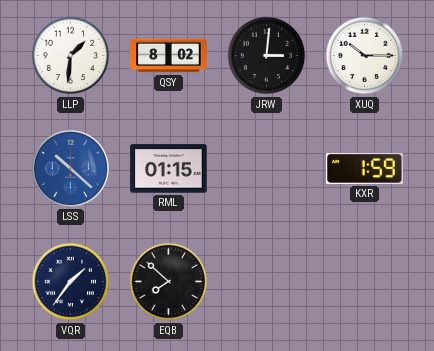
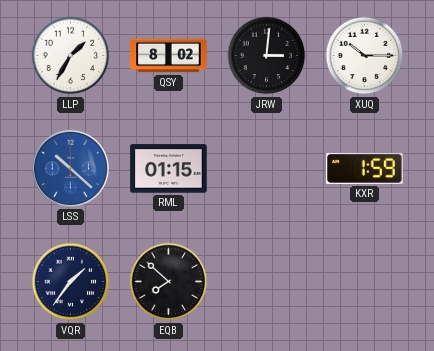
LLP: 1:31 -> 1:35
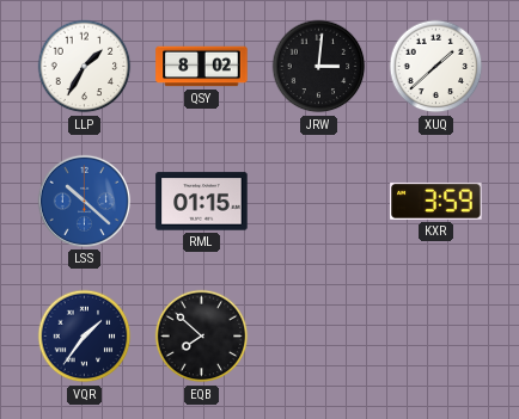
XUQ: 10:15 -> 1:38
KXR: 1:59 -> 3:59
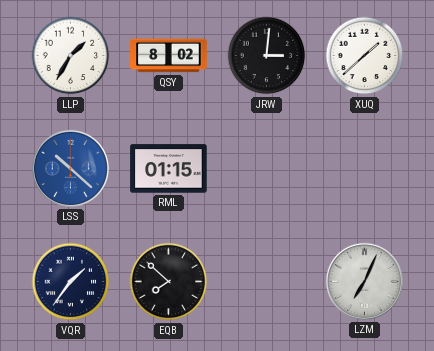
KXR: 3:59 -> none
LZM: none -> 7:04
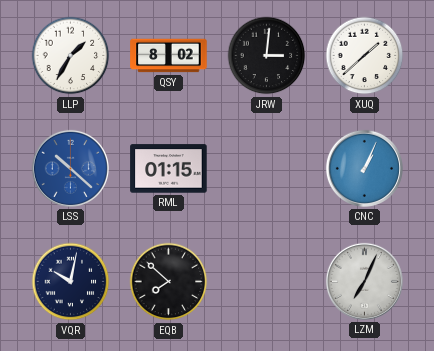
CNC: none -> 1:04
VQR: 1:36 -> 10:02
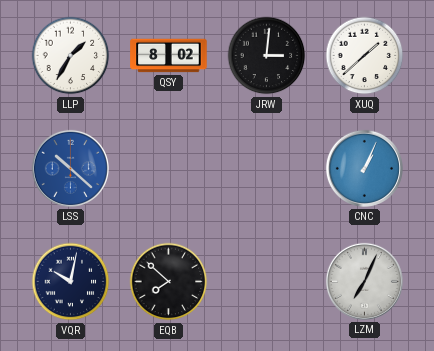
RML: 01:15 -> none
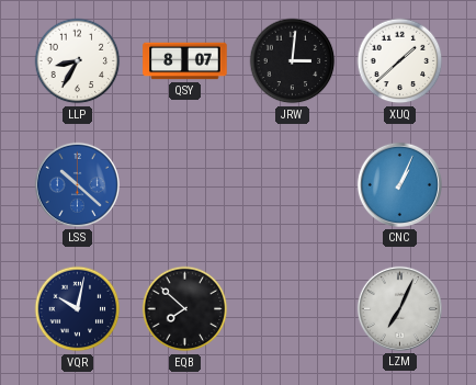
LLP: 1:35 -> 8:35
QSY: 8:02 -> 8:07
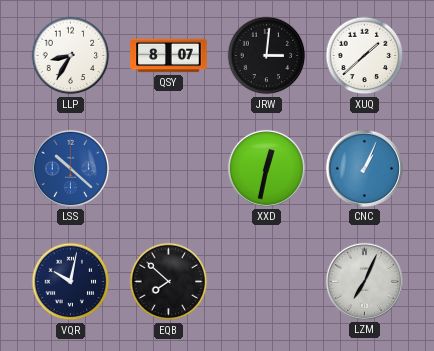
XXD: none -> 12:32
